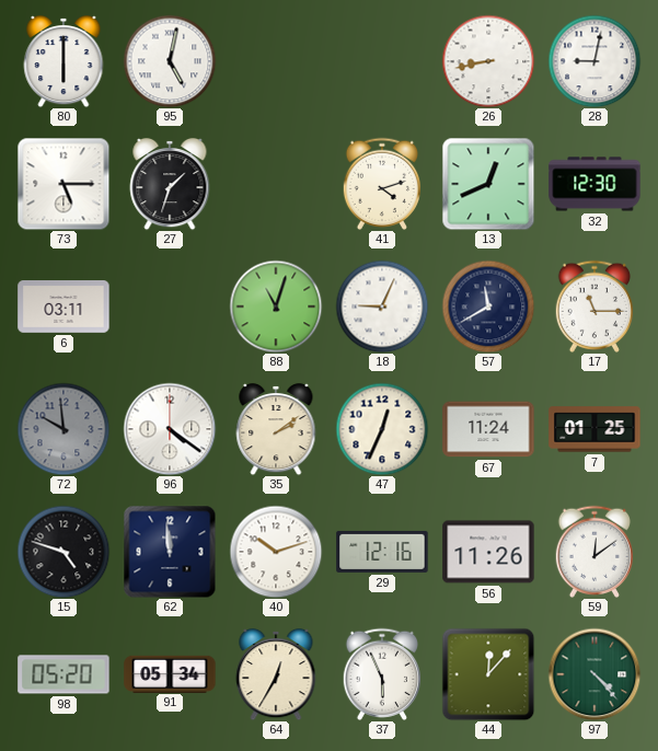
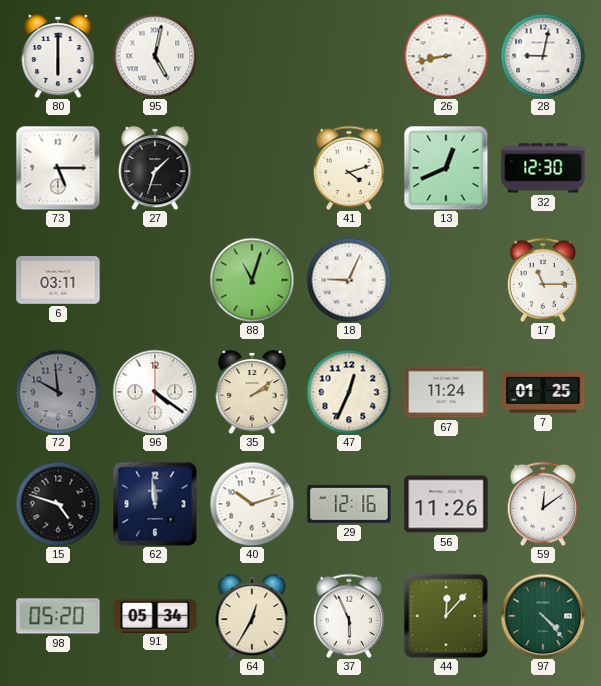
57: 11:40 -> none
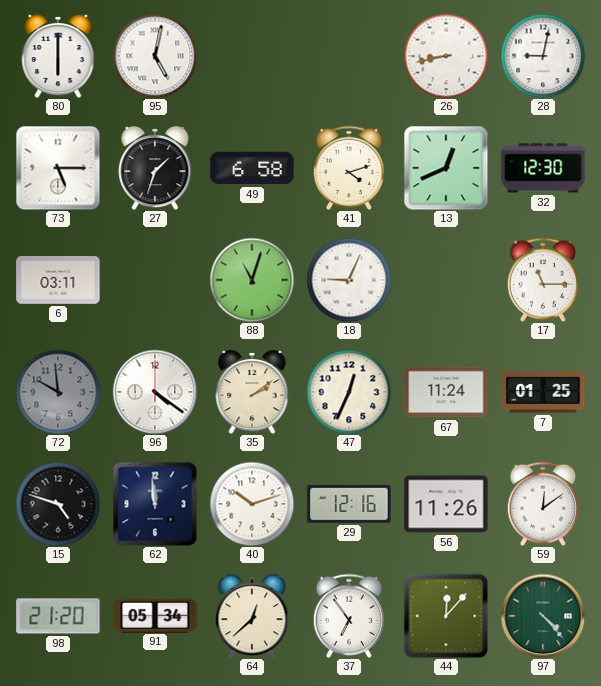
49: none -> 6:58
98: 05:20 -> 21:20
64: 12:35 -> 12:38
37: 5:56 -> 6:54
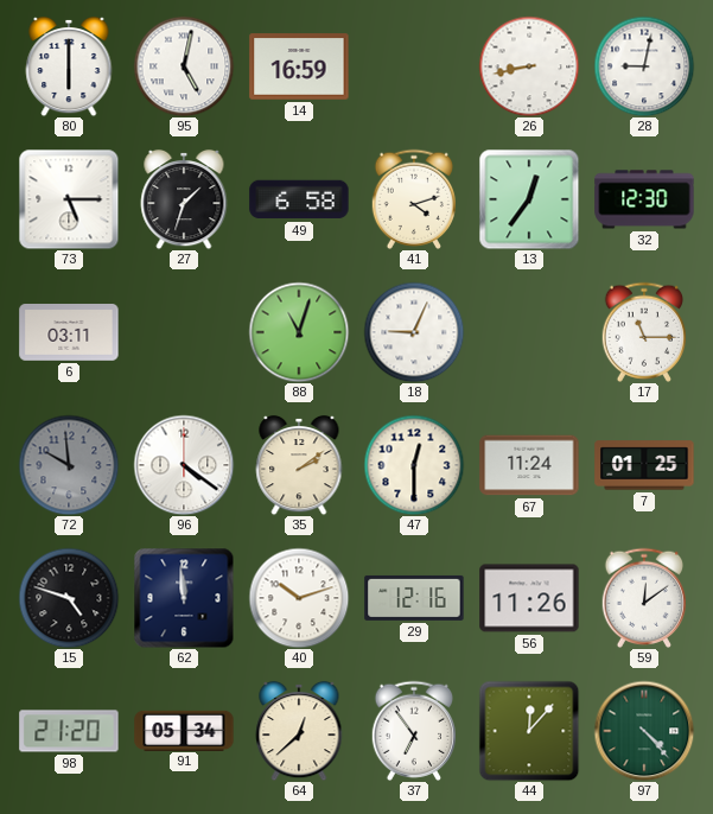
14: none -> 16:59
13: 12:41 -> 12:36
47: 12:34 -> 12:30
